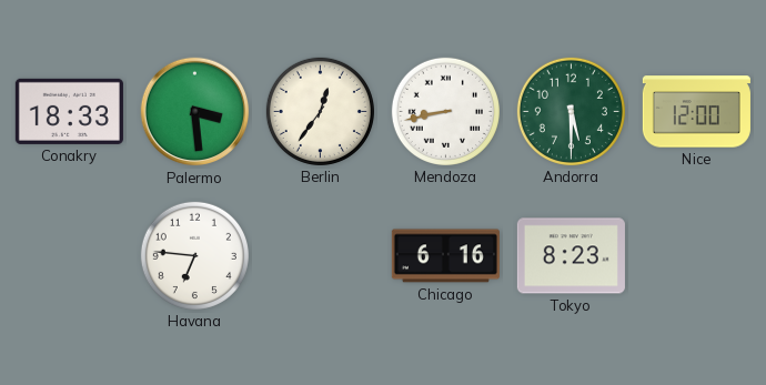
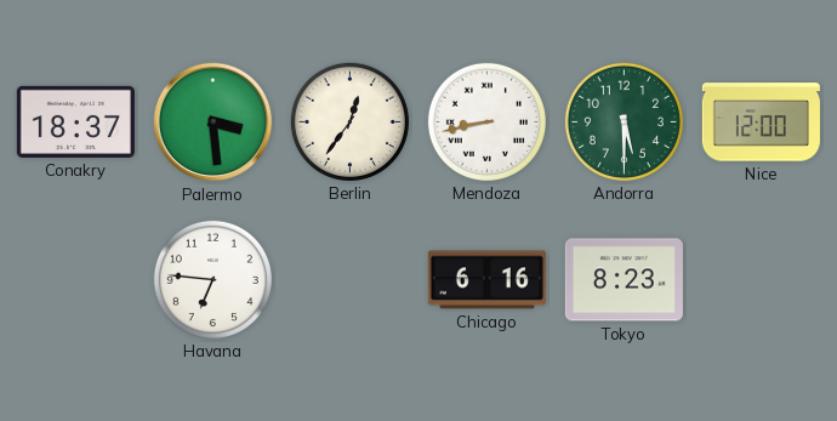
Conakry: 18:33 -> 18:37
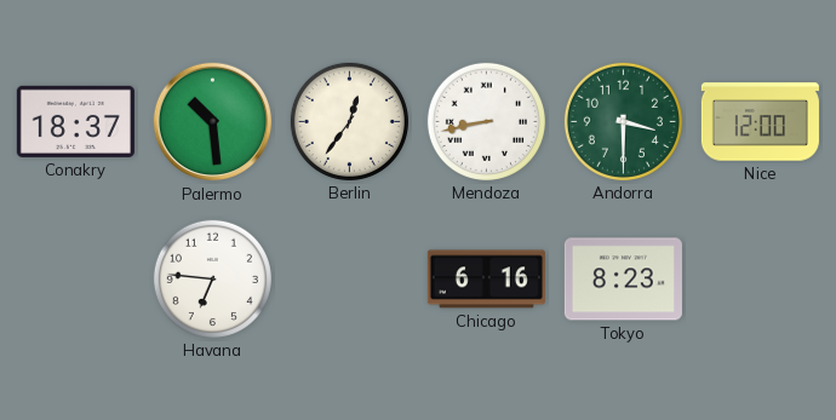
Palermo: 3:29 -> 10:29
Andorra: 5:30 -> 3:30
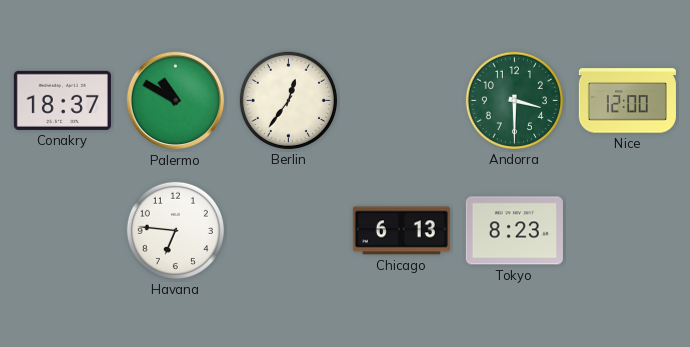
Palermo: 10:29 -> 10:50
Mendoza: 8:43 -> none
Chicago: 6:16 -> 6:13
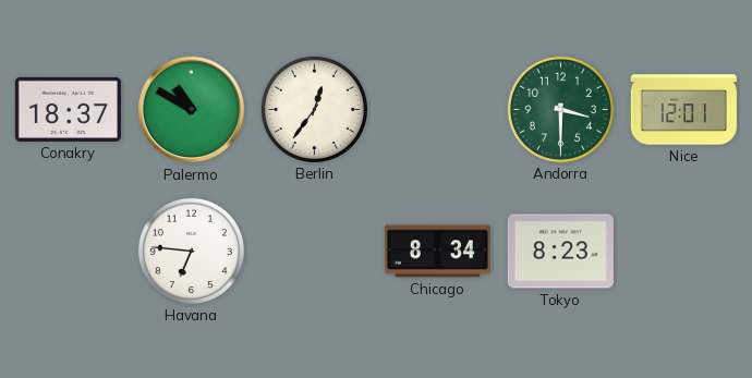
Nice: 12:00 -> 12:01
Chicago: 6:13 -> 8:34
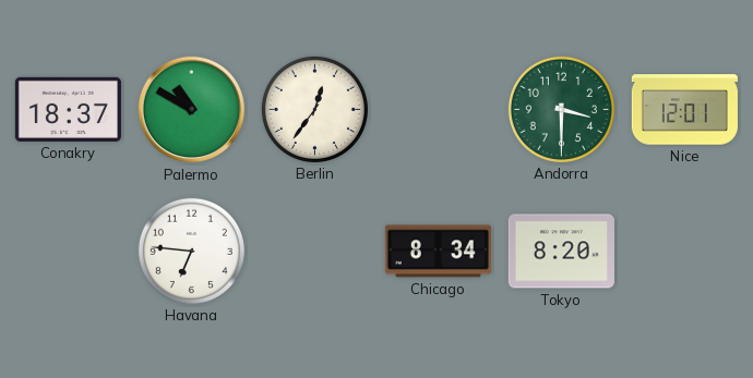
Tokyo: 8:23 -> 8:20
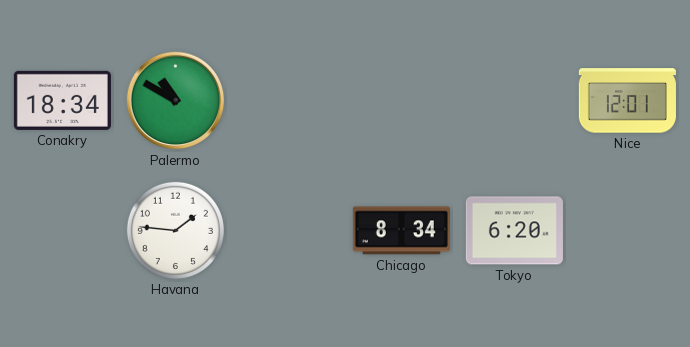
Conakry: 18:37 -> 18:34
Berlin: 12:36 -> none
Andorra: 3:30 -> none
Havana: 6:46 -> 1:46
Tokyo: 8:20 -> 6:20
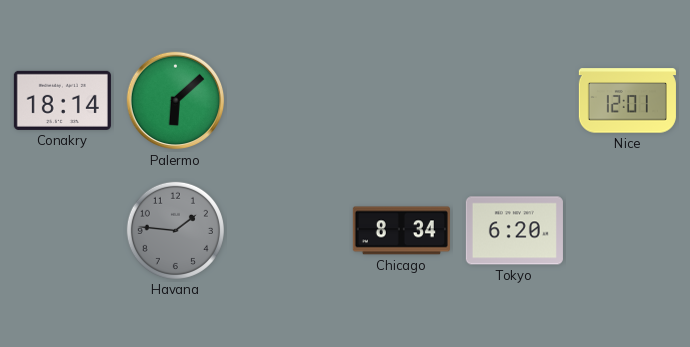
Conakry: 18:34 -> 18:14
Palermo: 10:50 -> 6:08
Havana dial: white -> grey
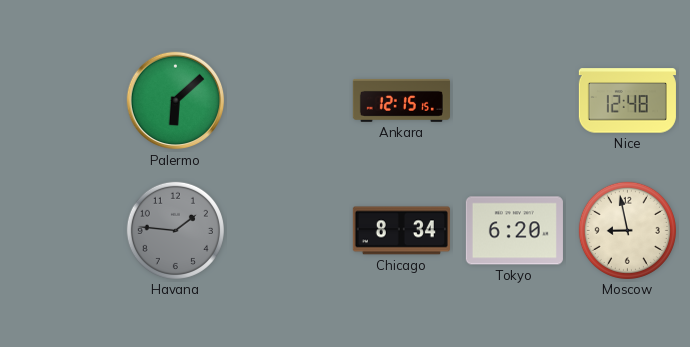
Conakry: 18:14 -> none
Ankara: none -> 12:15
Nice: 12:01 -> 12:48
Moscow: none -> 8:58
